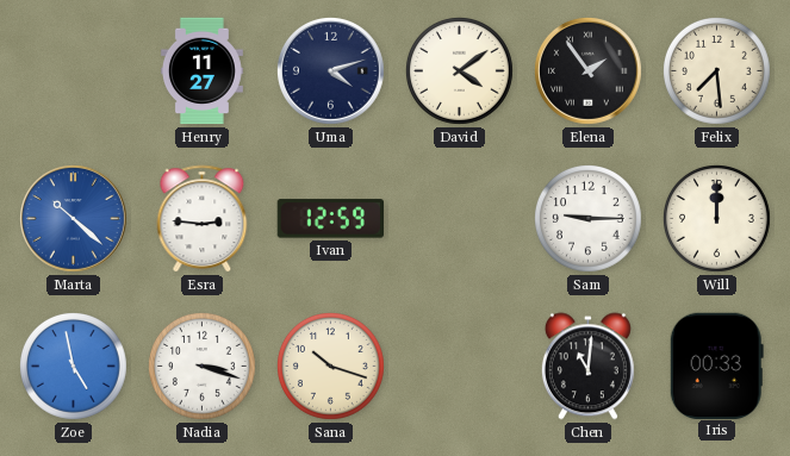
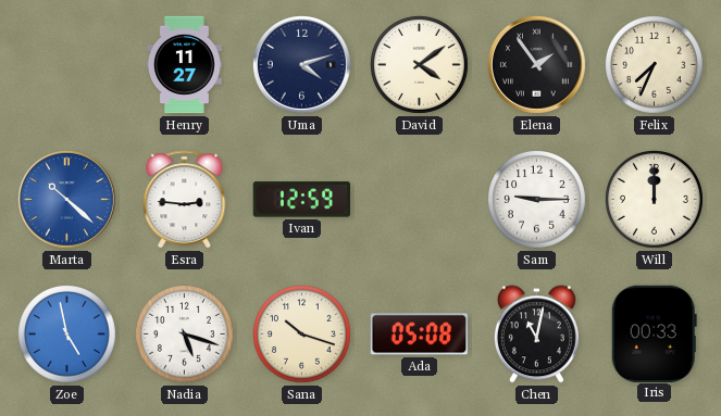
Felix: 7:29 -> 7:34
Nadia: 3:18 -> 5:18
Ada: none -> 05:08
Chen: 11:01 -> 11:02
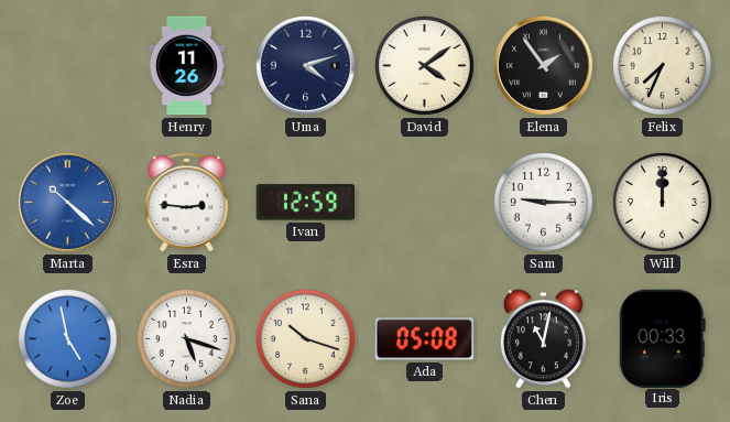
Henry: 11:27 -> 11:26
